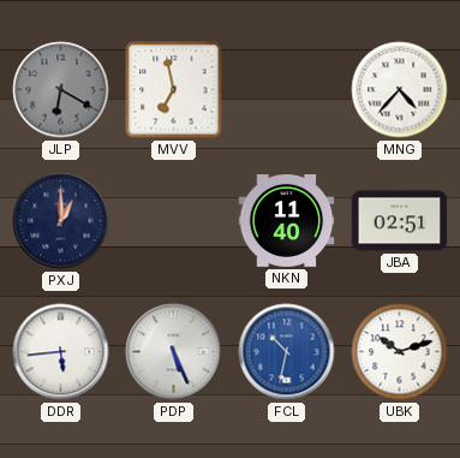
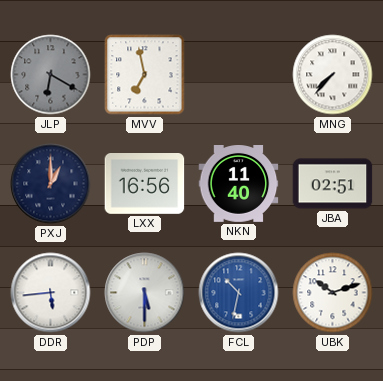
MNG: 4:37 -> 7:37
LXX: none -> 16:56
PDP: 5:26 -> 5:30
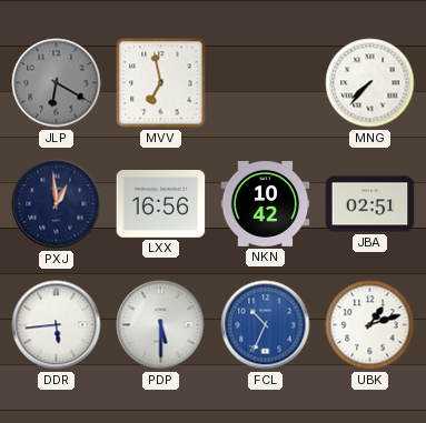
PXJ: 1:00 -> 12:59
NKN: 11:40 -> 10:42
FCL: 10:32 -> 10:34
UBK: 10:12 -> 1:12
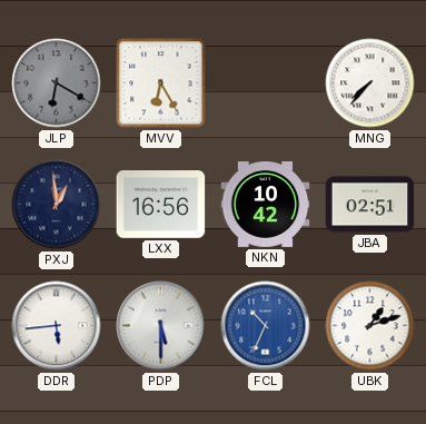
MVV: 6:58 -> 6:25
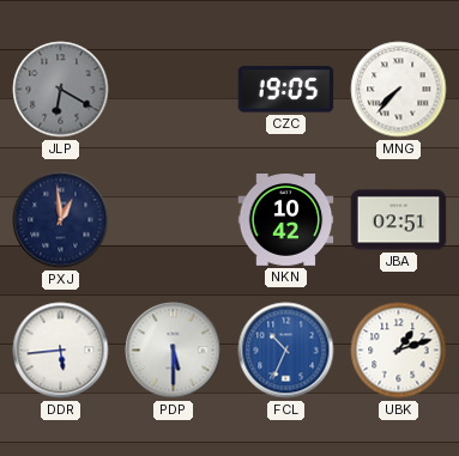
MVV: 6:25 -> none
CZC: none -> 19:05
LXX: 16:56 -> none
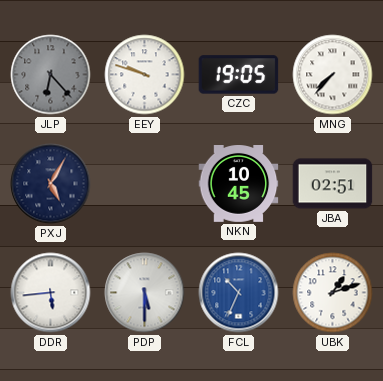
JLP: 6:20 -> 6:23
EEY: none -> 9:48
PXJ: 12:59 -> 5:05
NKN: 10:42 -> 10:45
